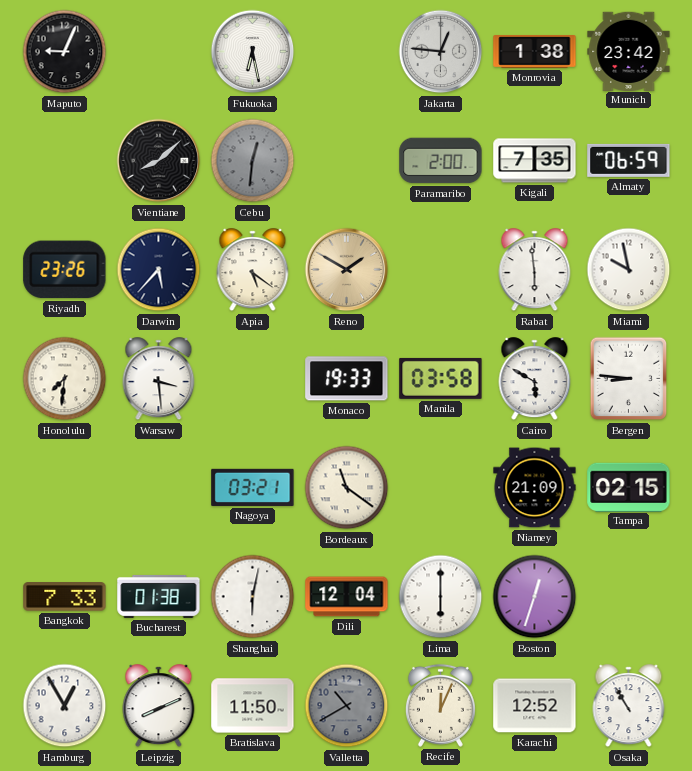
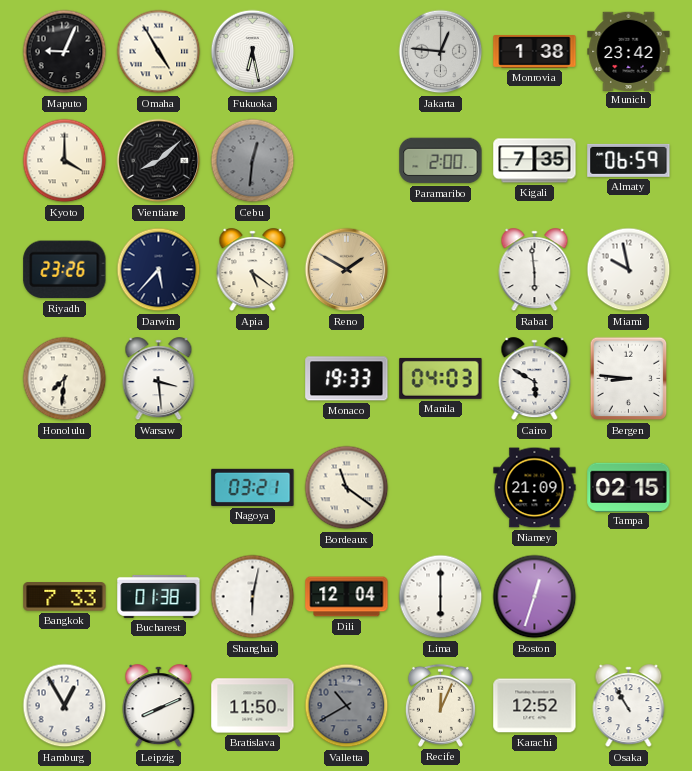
Omaha: none -> 4:55
Kyoto: none -> 4:00
Manila: 03:58 -> 04:03
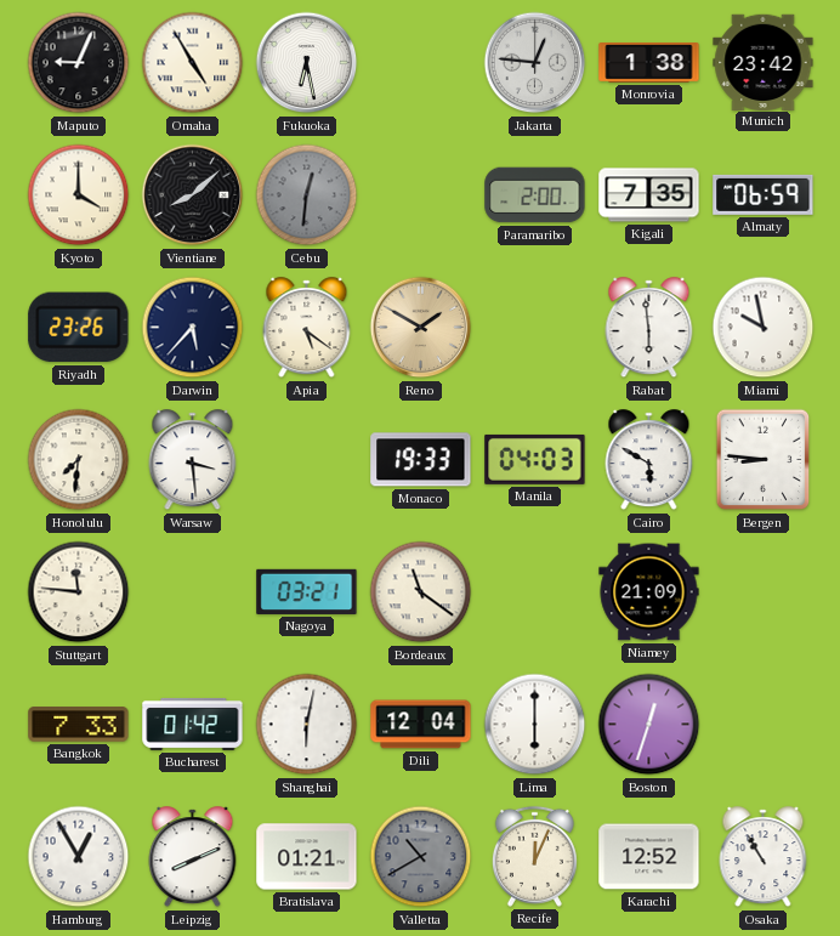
Stuttgart: none -> 11:46
Tampa: 02:15 -> none
Bucharest: 01:38 -> 01:42
Bratislava: 11:50 -> 01:21
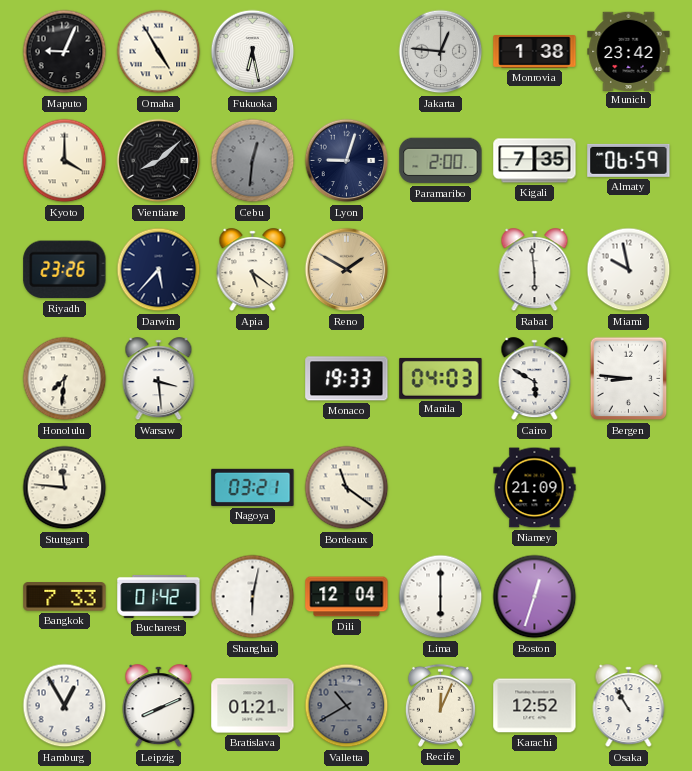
Lyon: none -> 9:03
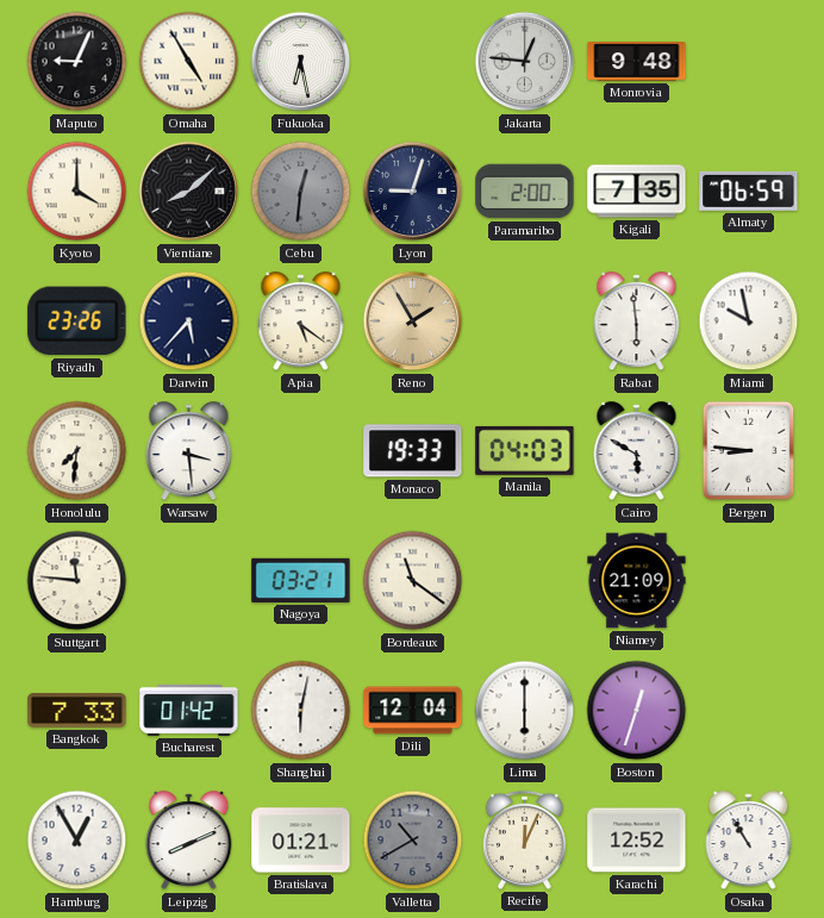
Monrovia: 1:38 -> 9:48
Munich: 23:42 -> none
Reno: 1:50 -> 1:55
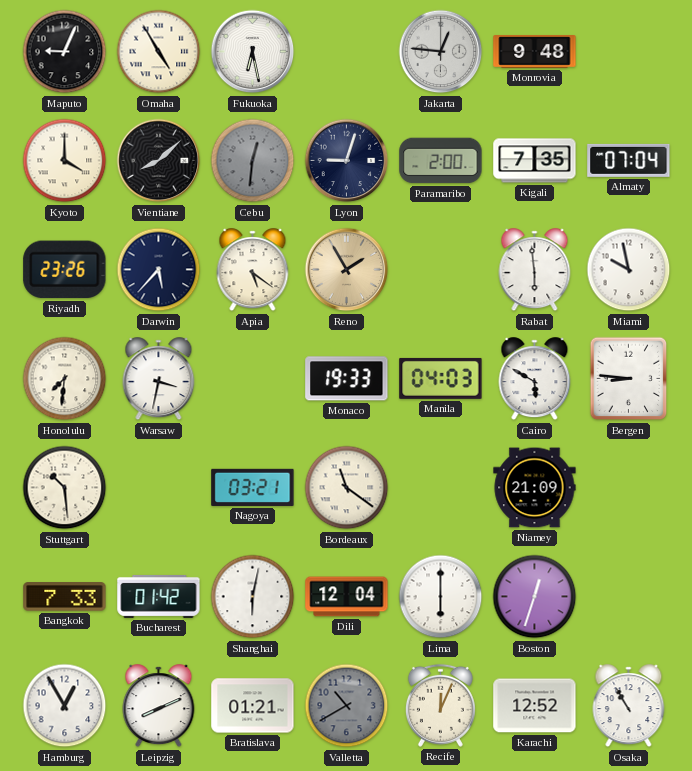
Almaty: 06:59 -> 07:04
Warsaw: 3:29 -> 3:32
Stuttgart: 11:46 -> 10:29
